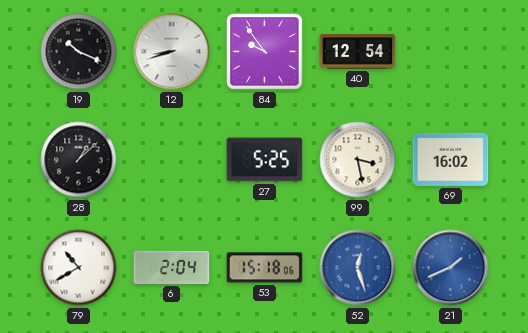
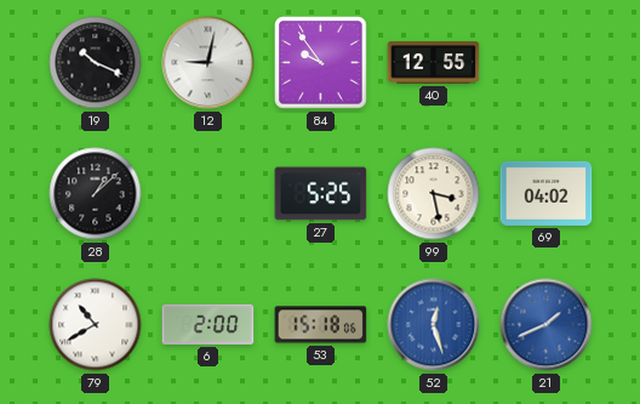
12: 8:42 -> 9:02
40: 12:54 -> 12:55
69: 16:02 -> 04:02
6: 2:04 -> 2:00
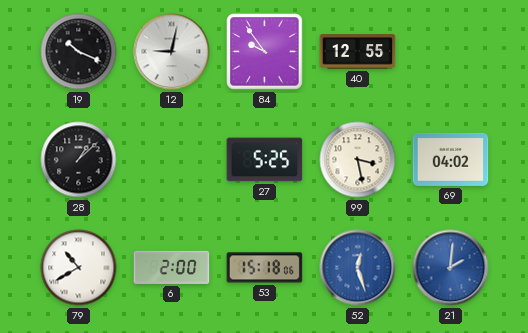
21: 1:41 -> 2:01
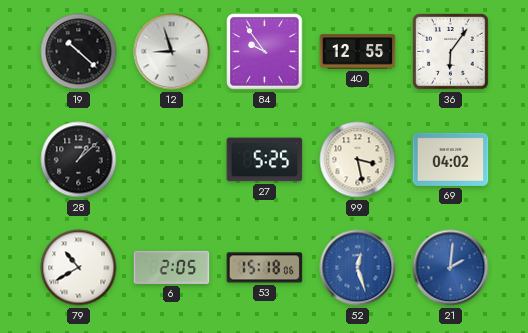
19: 10:19 -> 10:22
12: 9:02 -> 8:57
36: none -> 6:06
6: 2:00 -> 2:05
